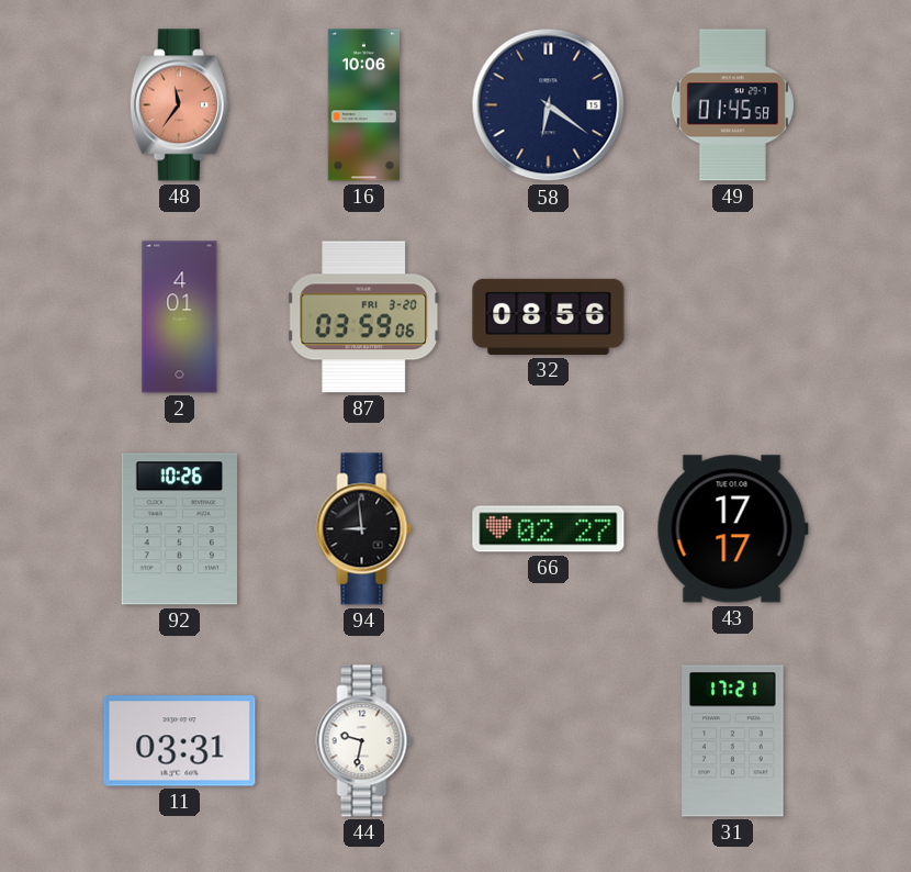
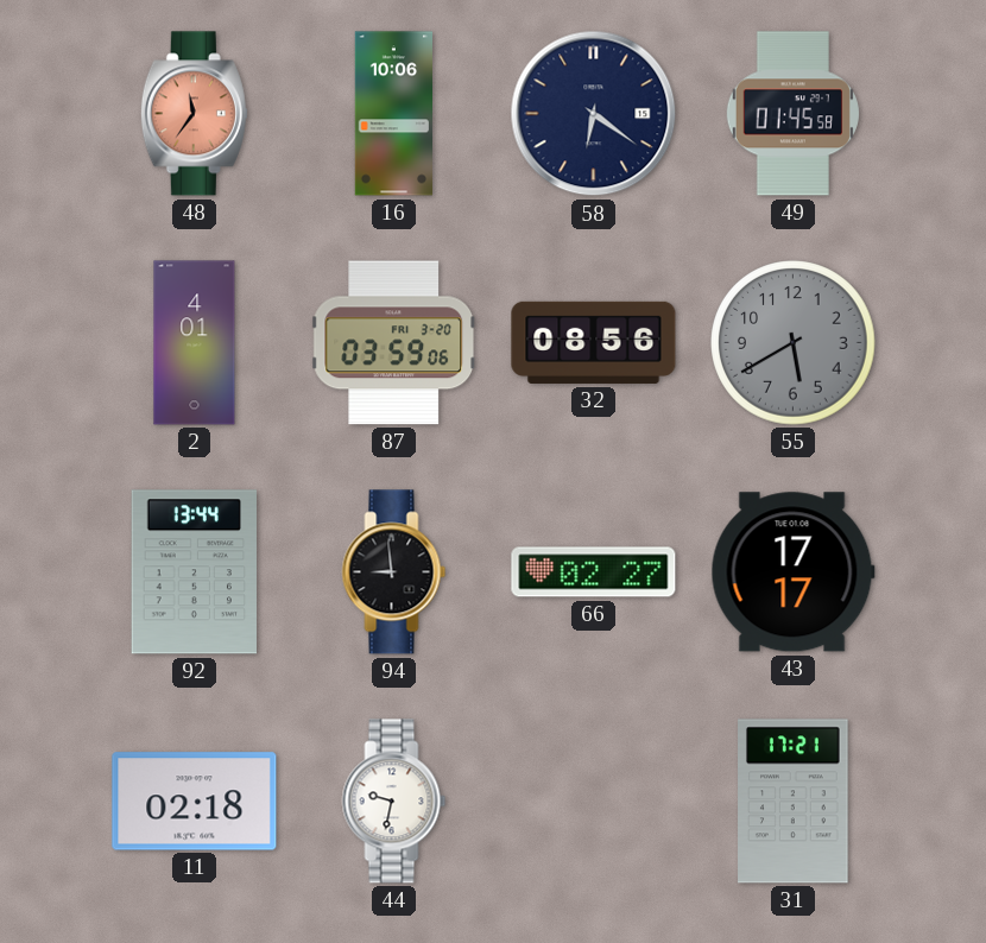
55: none -> 5:40
92: 10:26 -> 13:44
11: 03:31 -> 02:18
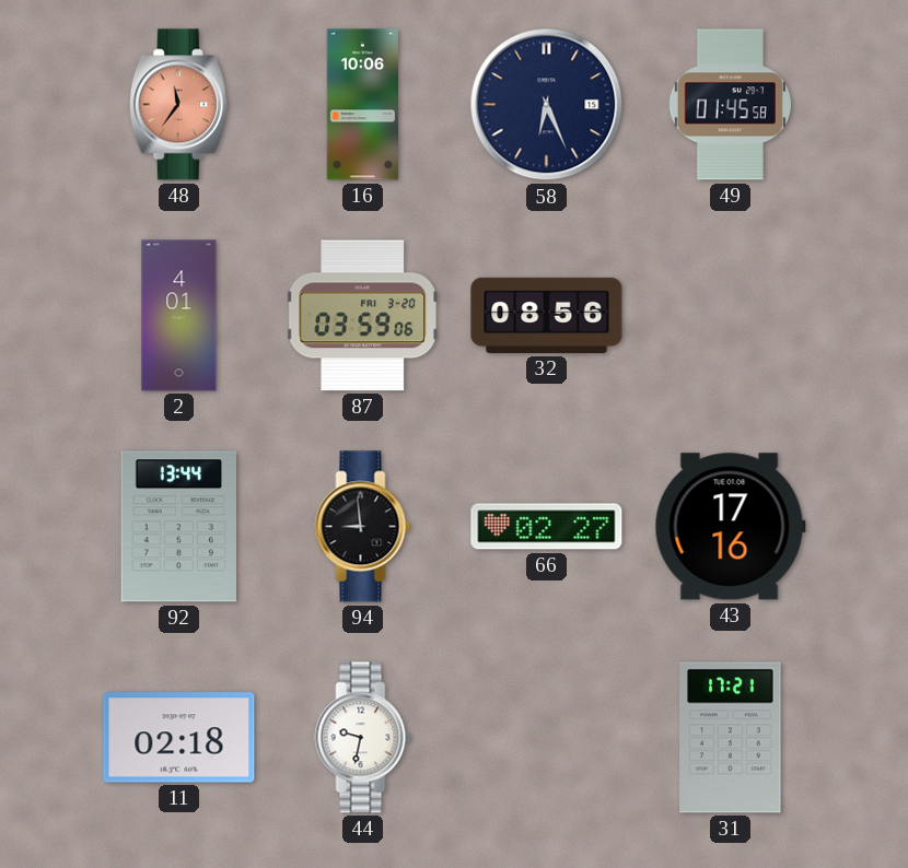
58: 6:21 -> 6:26
55: 5:40 -> none
43: 17:17 -> 17:16
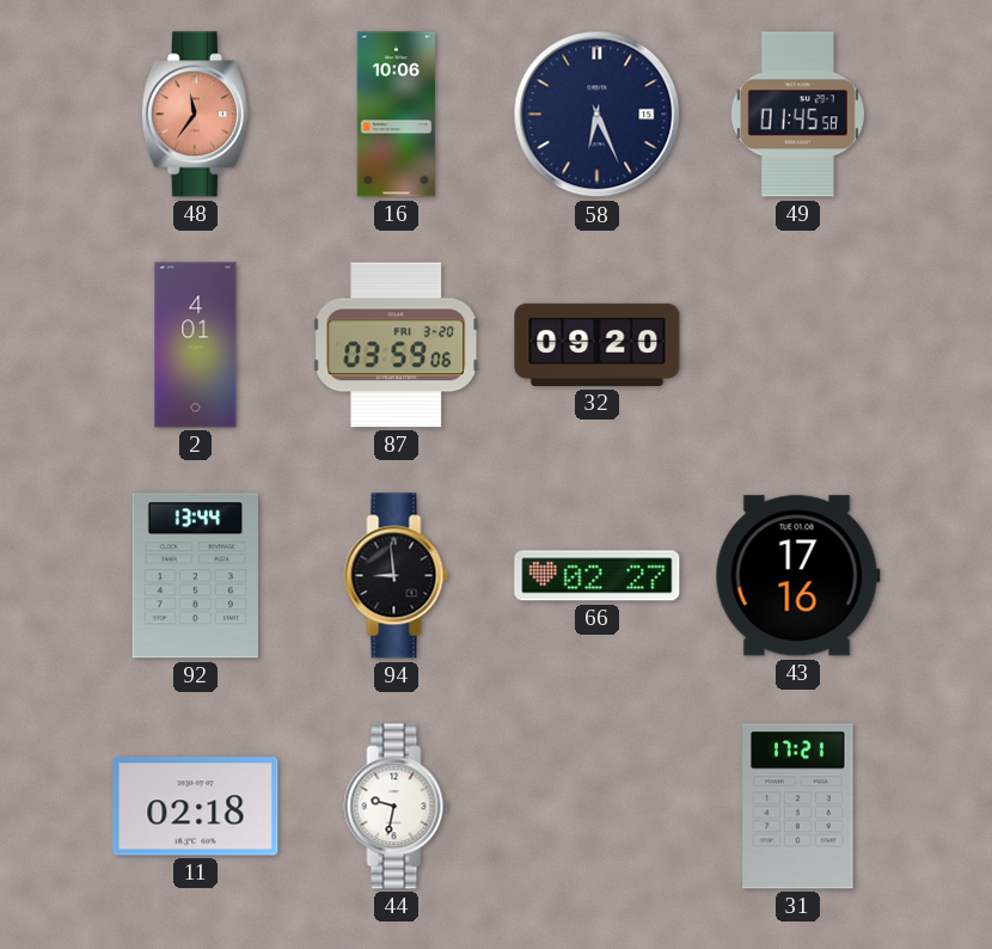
32: 08:56 -> 09:20
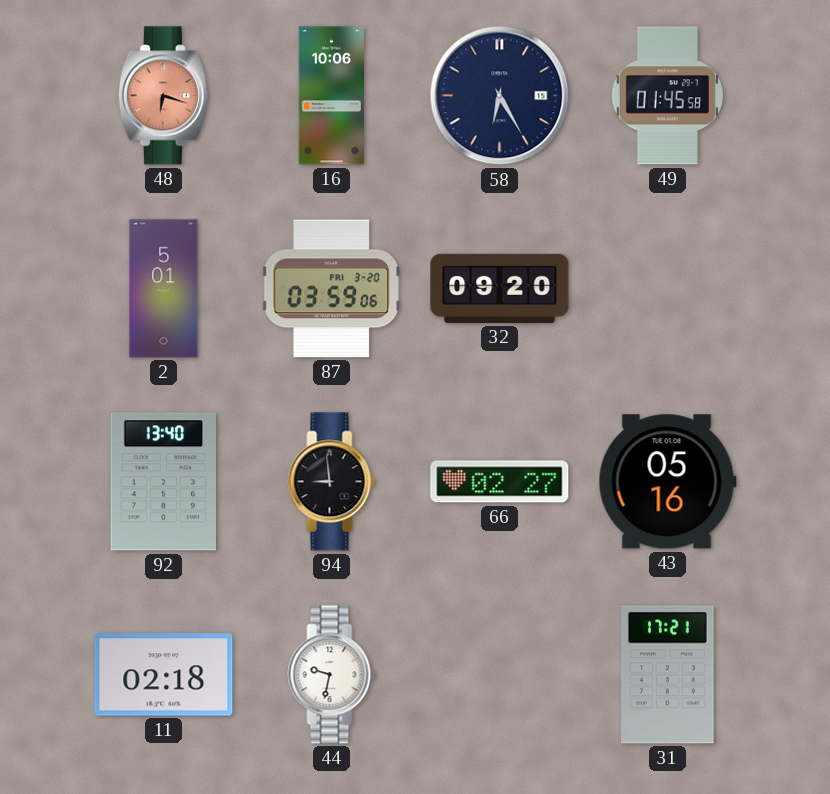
48: 11:36 -> 6:18
58: 6:26 -> 6:25
2: 4:01 -> 5:01
92: 13:44 -> 13:40
43: 17:16 -> 05:16
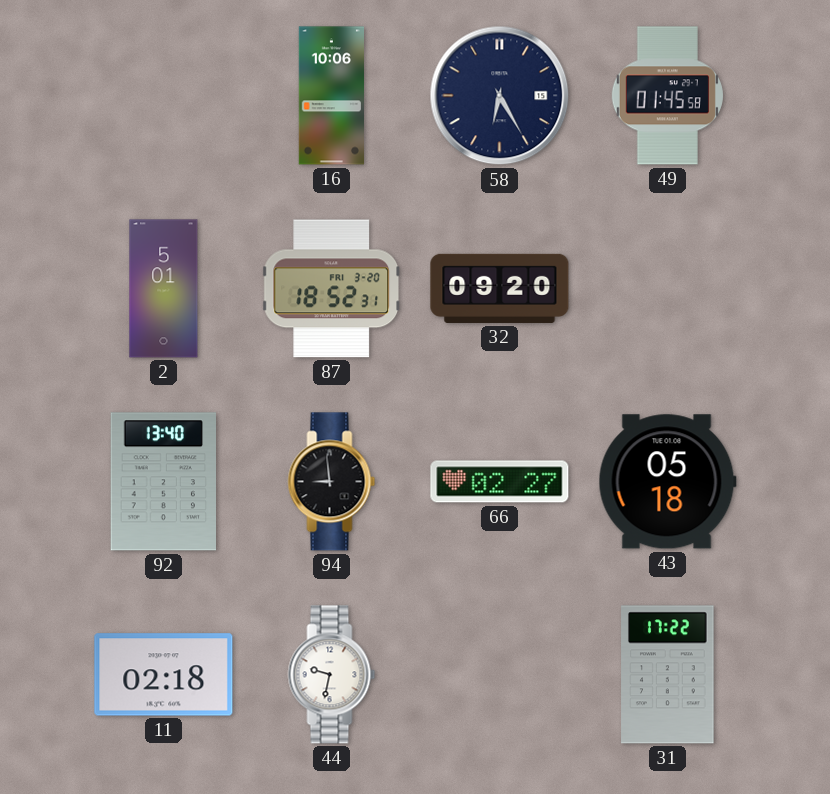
48: 6:18 -> none
87: 03:59 -> 18:52
43: 05:16 -> 05:18
31: 17:21 -> 17:22
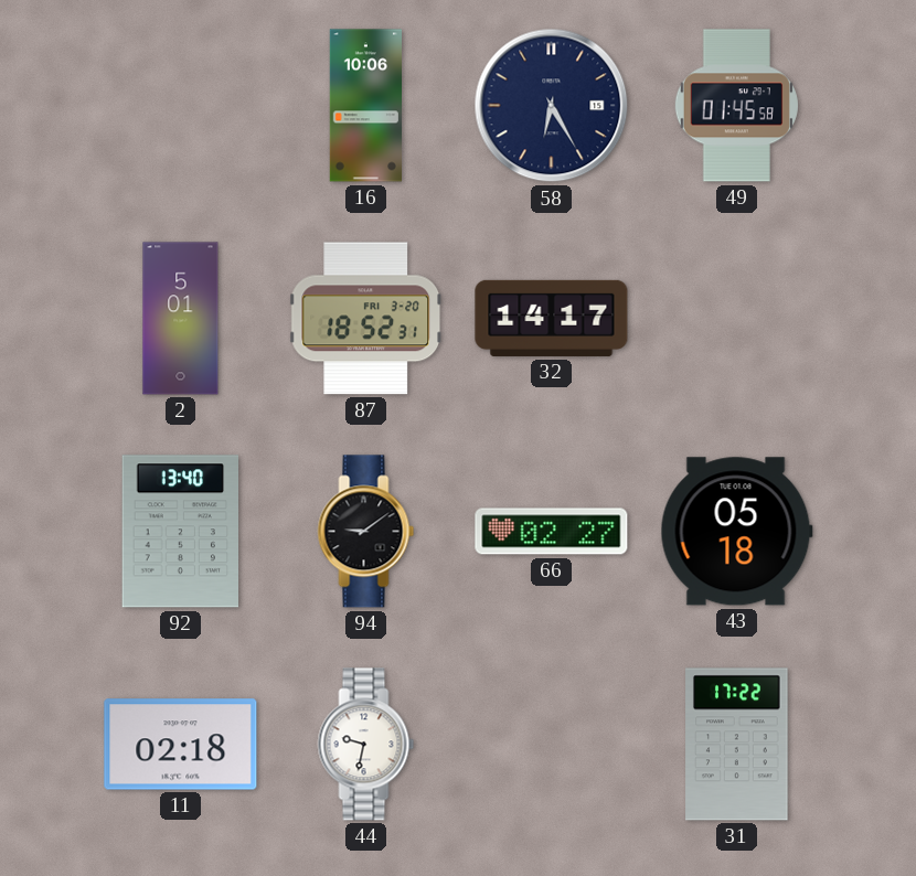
32: 09:20 -> 14:17
94: 8:59 -> 9:09
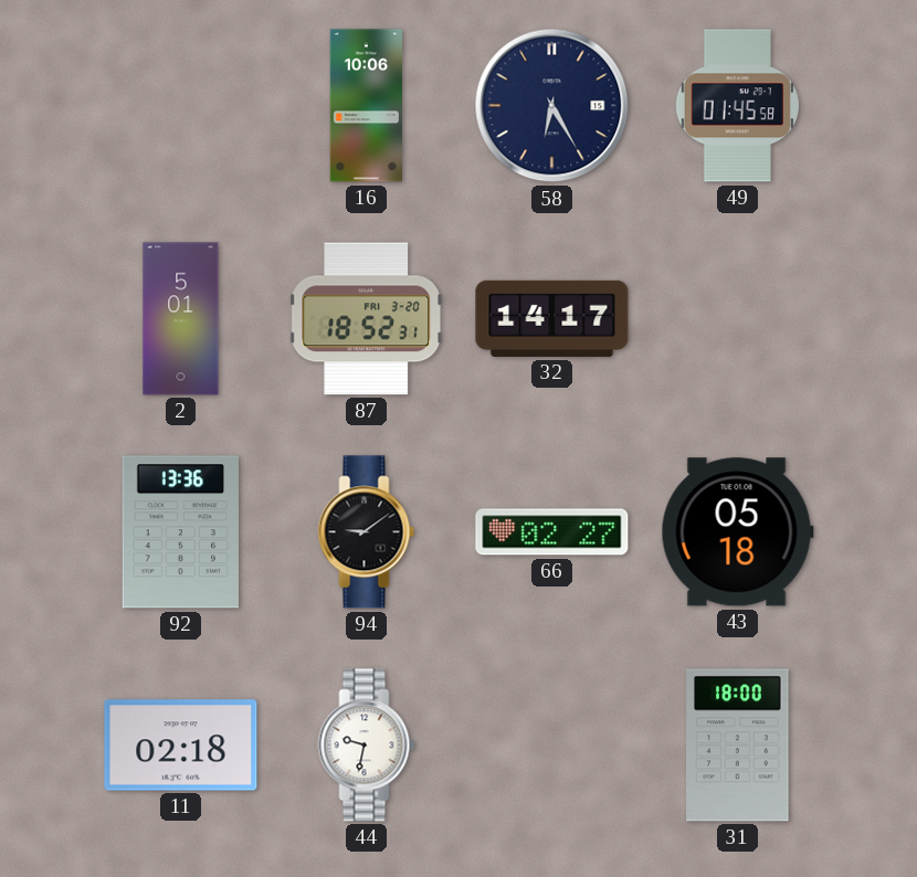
92: 13:40 -> 13:36
31: 17:22 -> 18:00
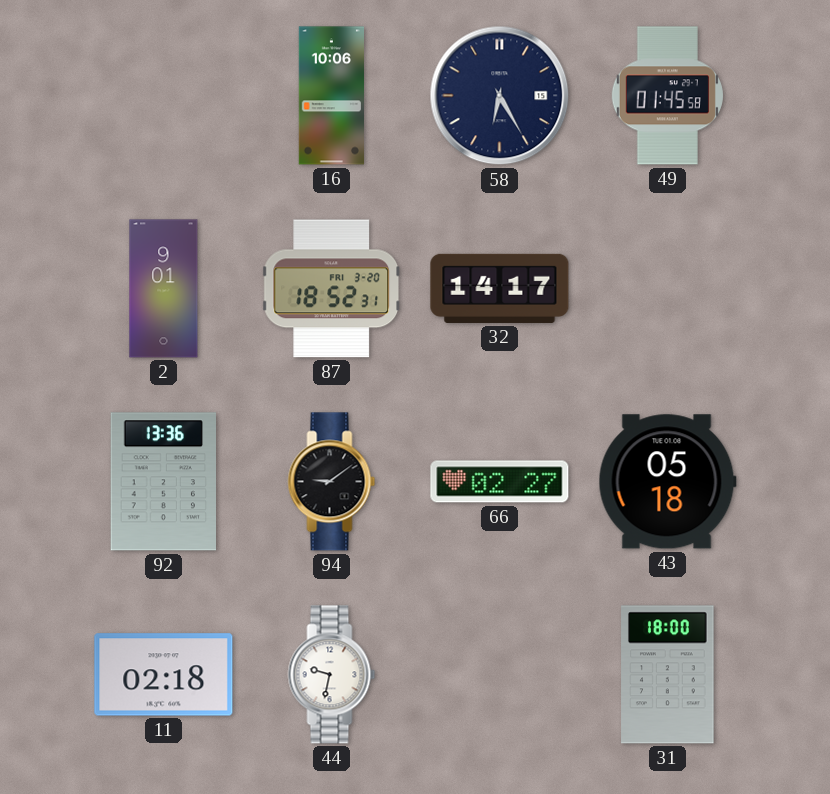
2: 5:01 -> 9:01
